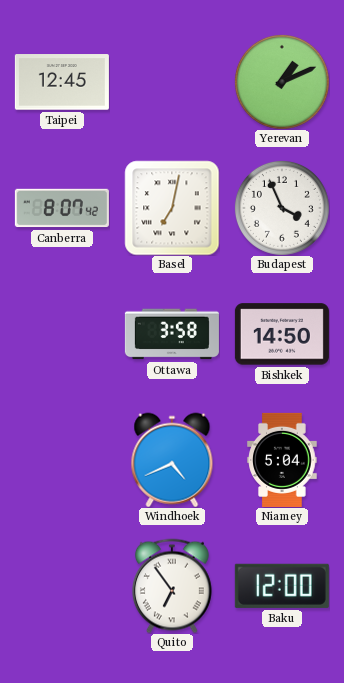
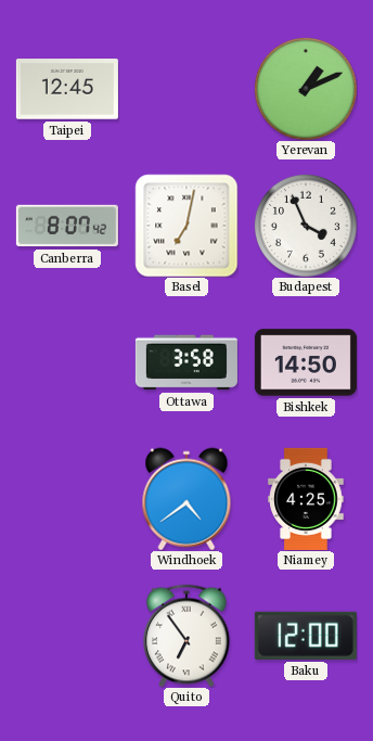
Windhoek: 4:41 -> 4:39
Niamey: 5:04 -> 4:25
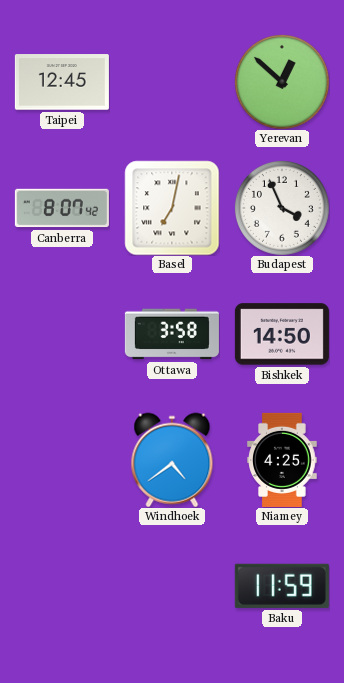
Yerevan: 1:11 -> 12:52
Quito: 6:54 -> none
Baku: 12:00 -> 11:59
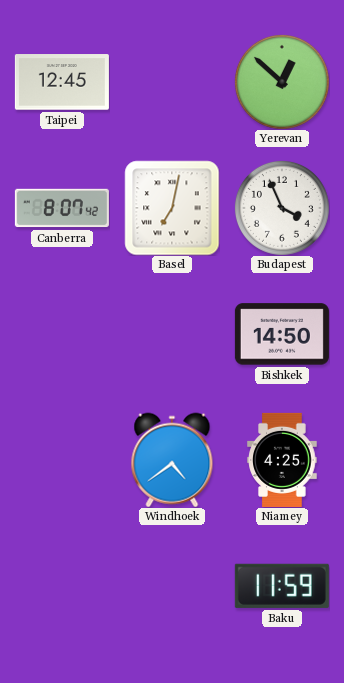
Ottawa: 3:58 -> none
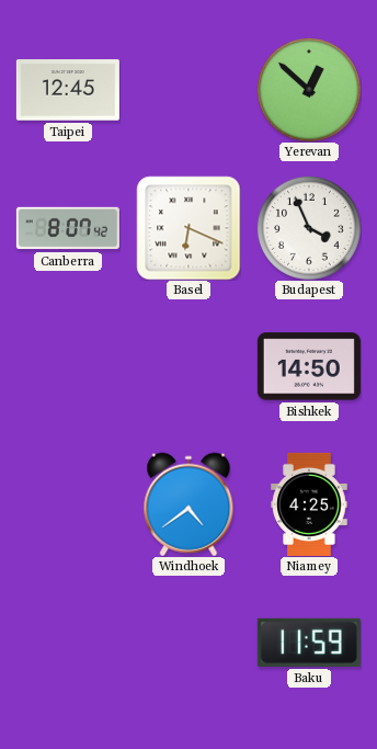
Basel: 7:02 -> 6:19
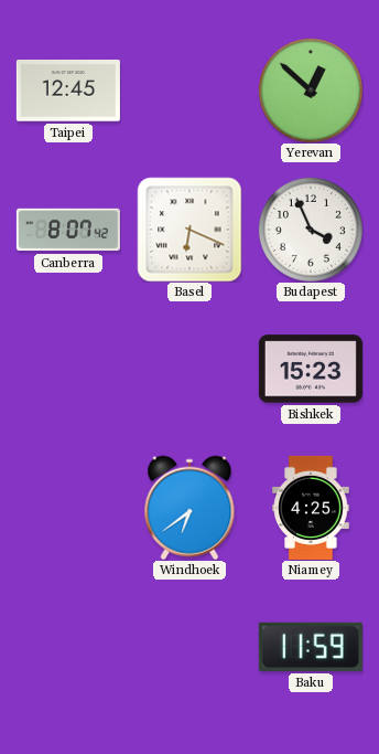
Bishkek: 14:50 -> 15:23
Windhoek: 4:39 -> 6:39
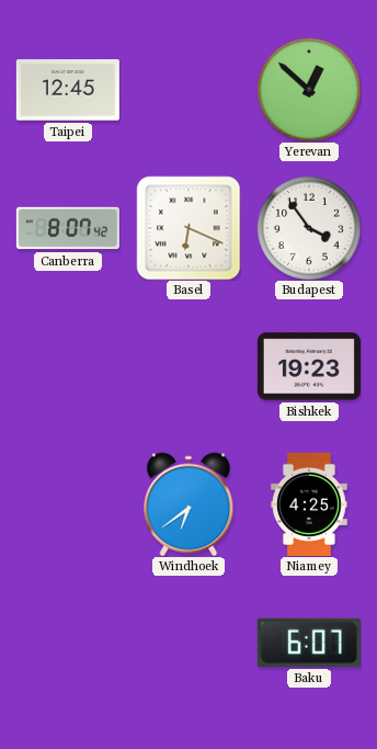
Budapest: 3:56 -> 3:54
Bishkek: 15:23 -> 19:23
Baku: 11:59 -> 6:07
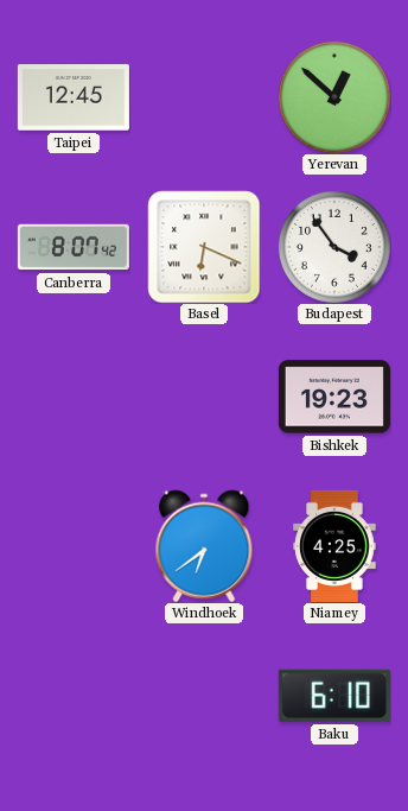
Baku: 6:07 -> 6:10
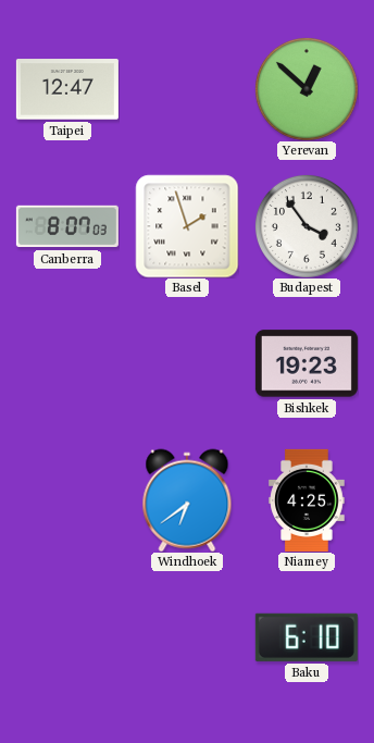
Taipei: 12:45 -> 12:47
Canberra: 8:07:42 -> 8:07:03
Basel: 6:19 -> 1:57
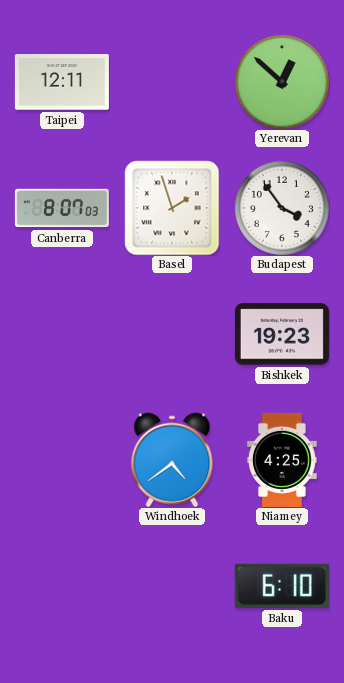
Taipei: 12:47 -> 12:11
Windhoek: 6:39 -> 4:39
